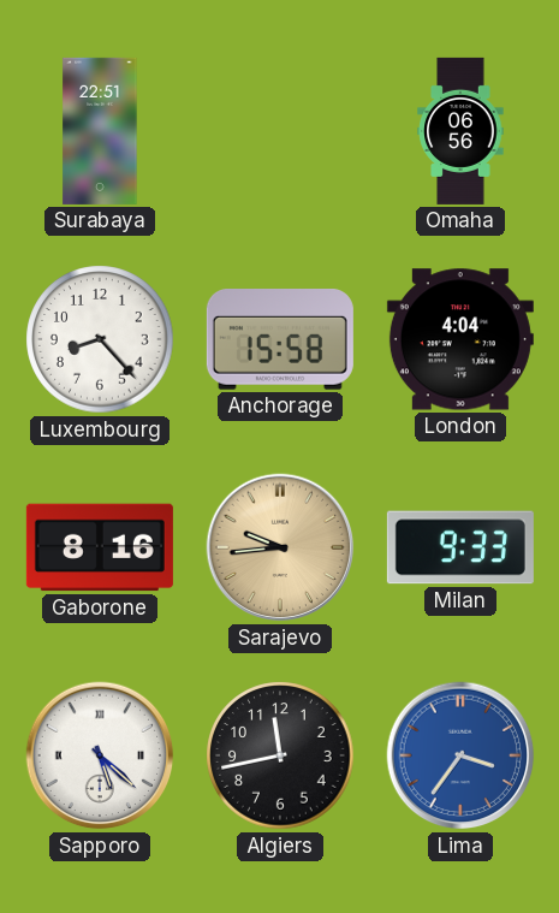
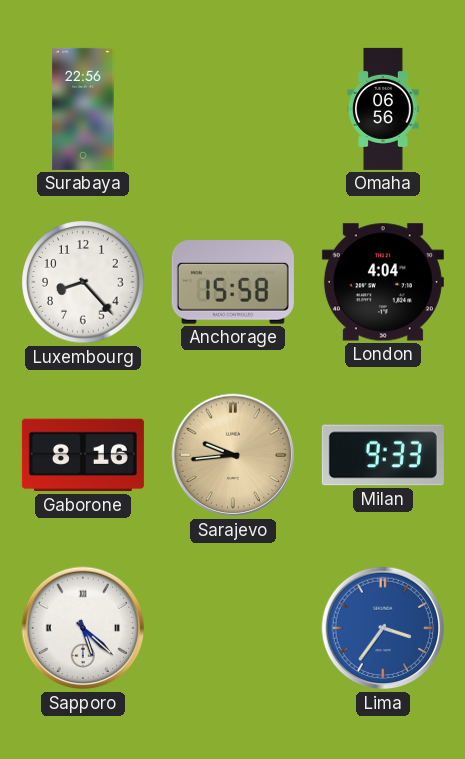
Surabaya: 22:51 -> 22:56
Algiers: 11:43 -> none
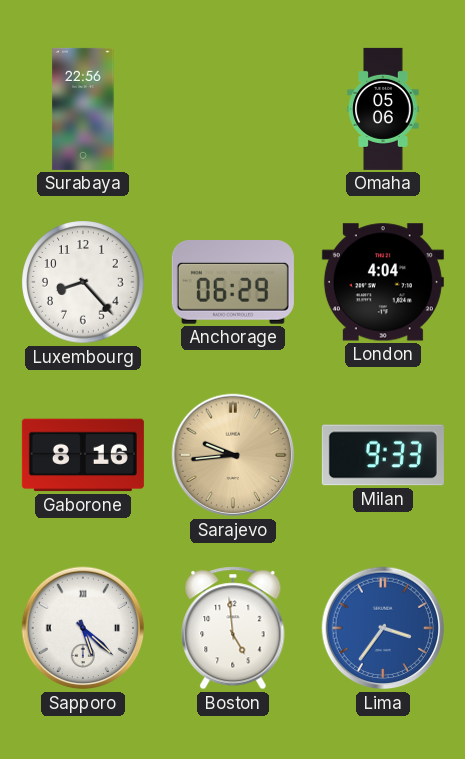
Omaha: 06:56 -> 05:06
Anchorage: 15:58 -> 06:29
Boston: none -> 4:59
